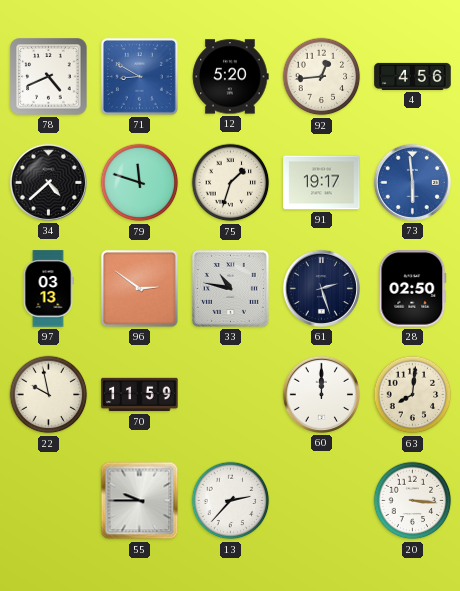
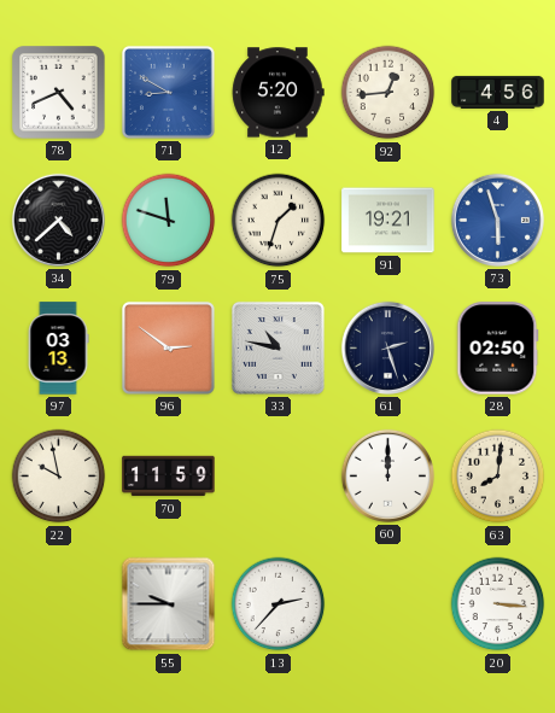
91: 19:17 -> 19:21
73: 5:59 -> 5:57
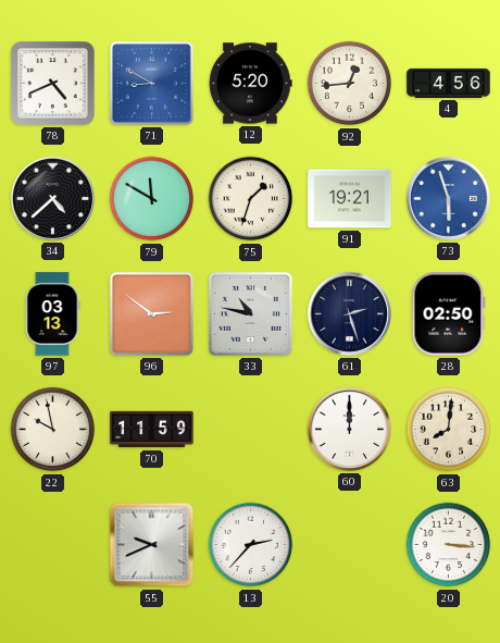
79: 11:48 -> 11:50
55: 9:45 -> 9:41
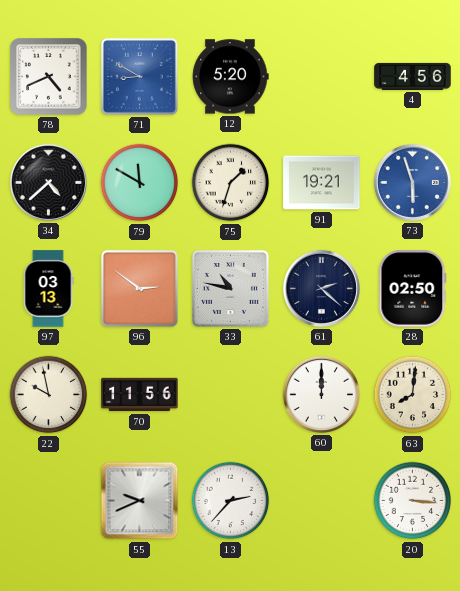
92: 12:44 -> none
61: 2:27 -> 2:22
70: 11:59 -> 11:56
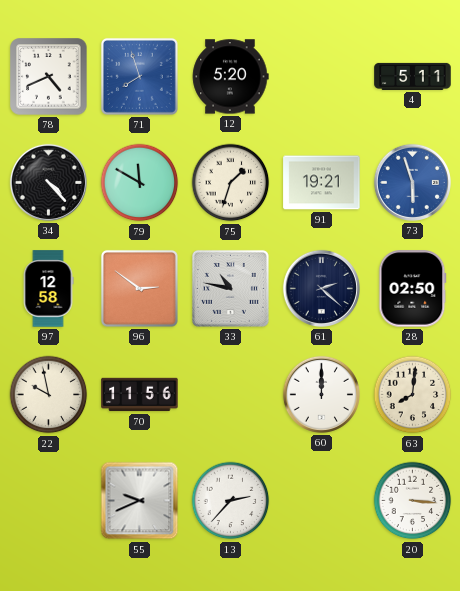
71: 8:50 -> 7:57
4: 4:56 -> 5:11
34: 4:38 -> 4:23
97: 03:13 -> 12:58
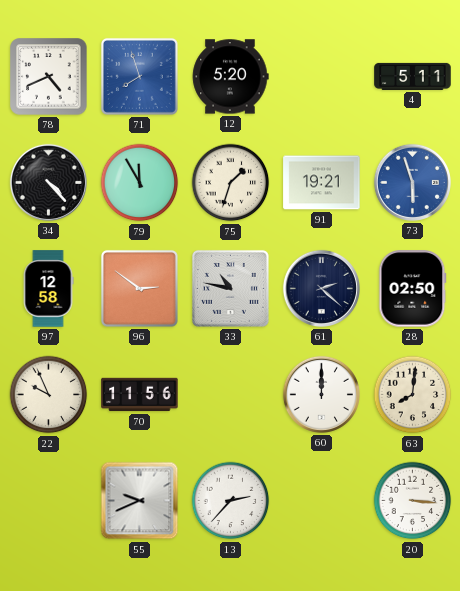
79: 11:50 -> 11:55
22: 9:58 -> 9:56
